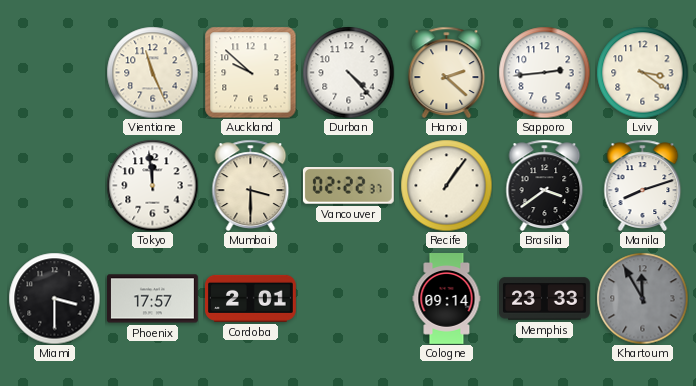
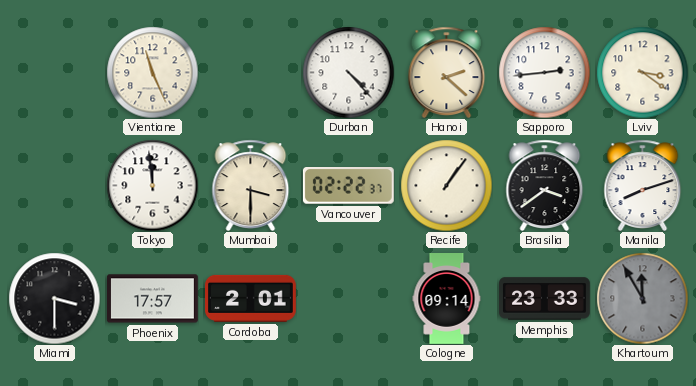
Auckland: 9:52 -> none
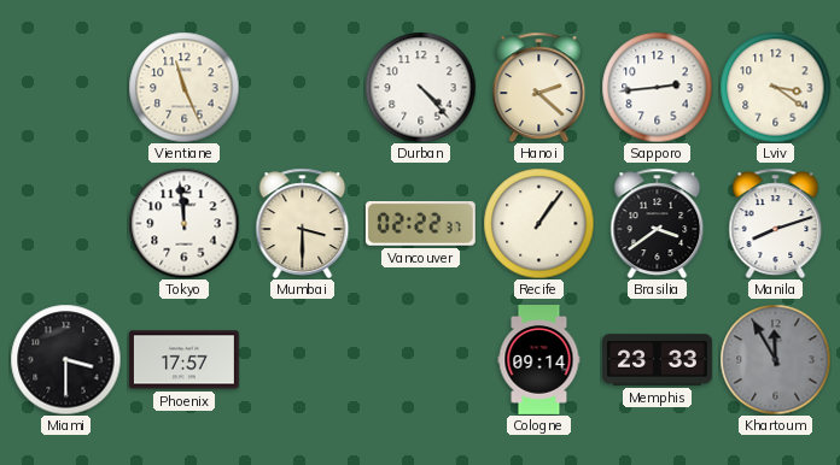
Cordoba: 2:01 -> none
